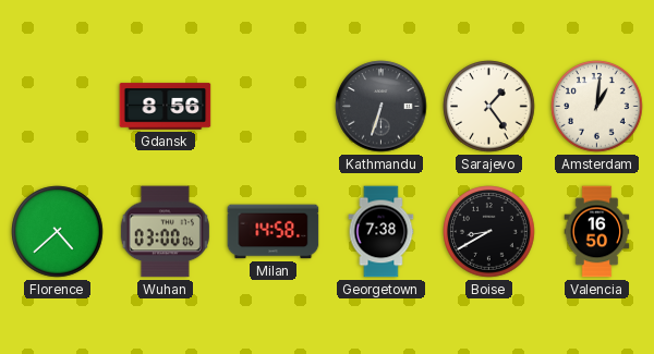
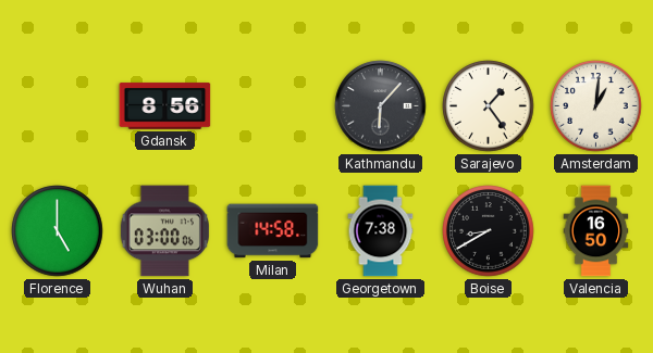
Kathmandu: 6:33 -> 6:07
Florence: 4:38 -> 5:00
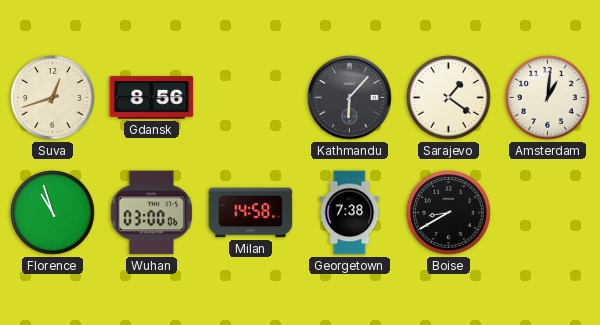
Suva: none -> 12:42
Sarajevo: 1:24 -> 1:21
Florence: 5:00 -> 10:57
Valencia: 16:50 -> none
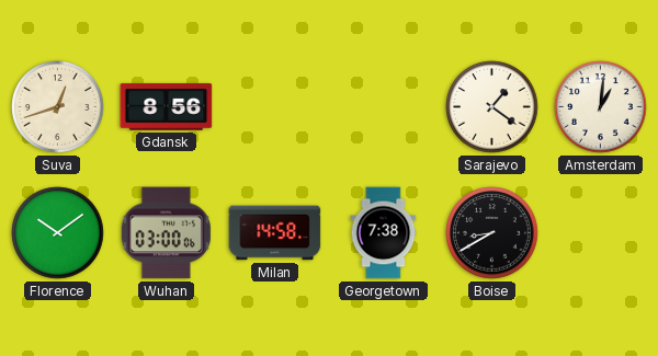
Kathmandu: 6:07 -> none
Florence: 10:57 -> 10:09
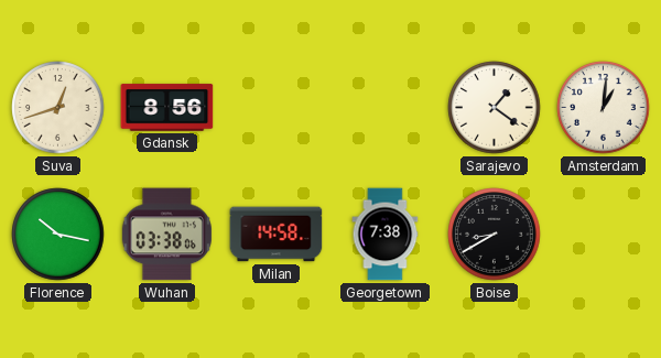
Florence: 10:09 -> 10:17
Wuhan: 03:00 -> 03:38
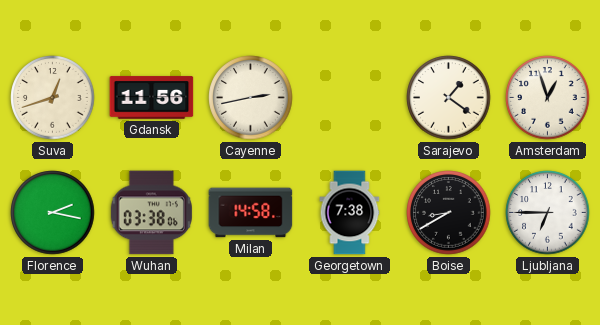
Gdansk: 8:56 -> 11:56
Cayenne: none -> 2:43
Amsterdam: 1:01 -> 12:57
Florence: 10:17 -> 2:17
Ljubljana: none -> 6:45
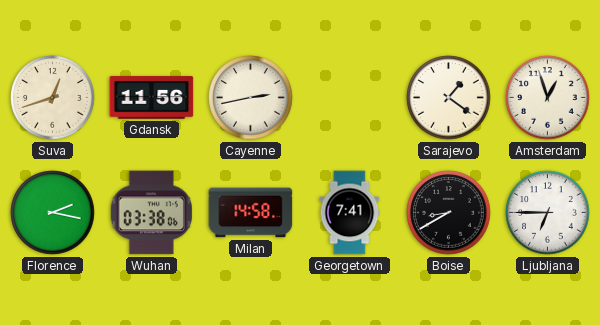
Georgetown: 7:38 -> 7:41
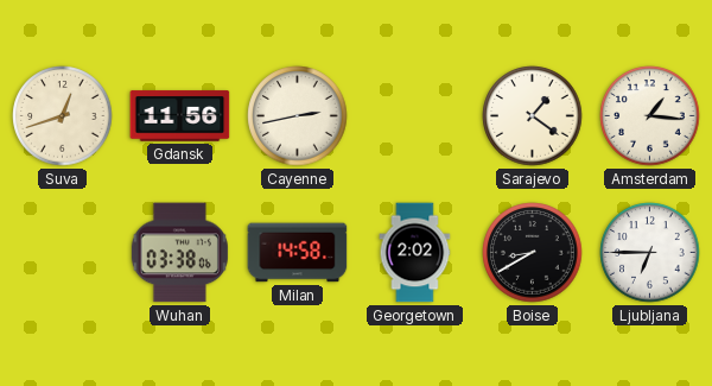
Amsterdam: 12:57 -> 1:16
Florence: 2:17 -> none
Georgetown: 7:41 -> 2:02
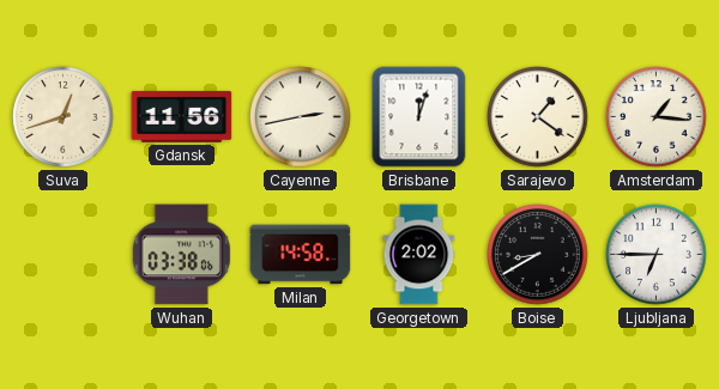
Brisbane: none -> 12:03
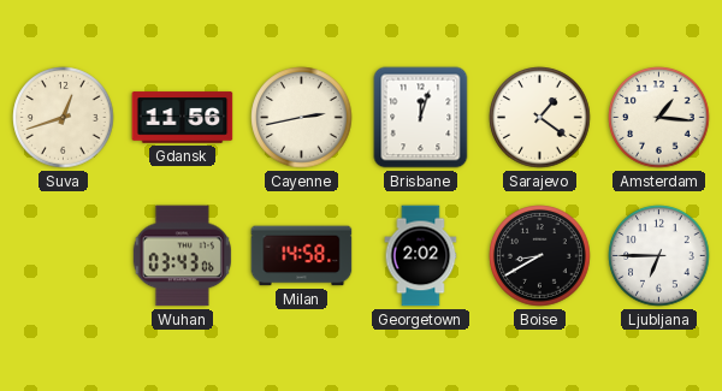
Wuhan: 03:38 -> 03:43
